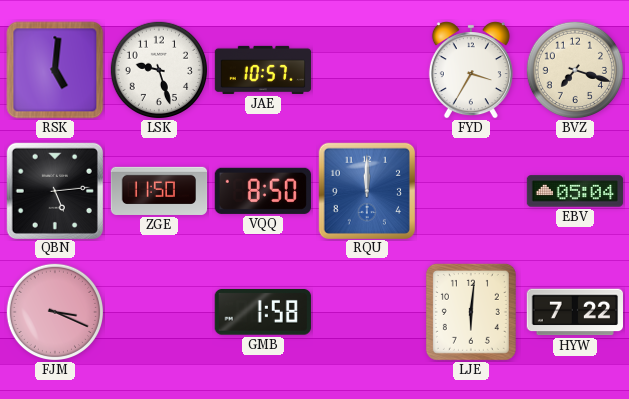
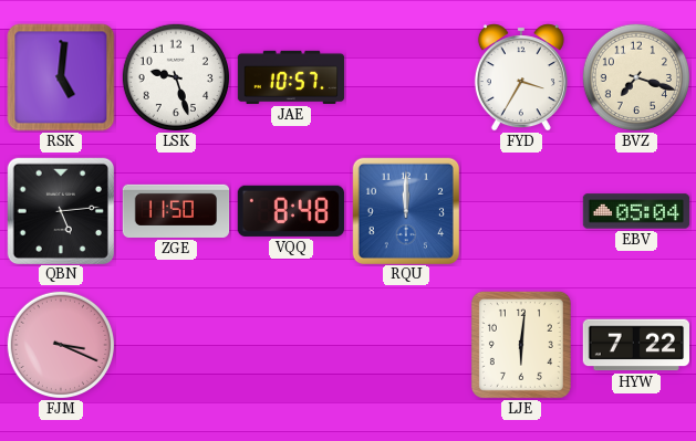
VQQ: 8:50 -> 8:48
GMB: 1:58 -> none
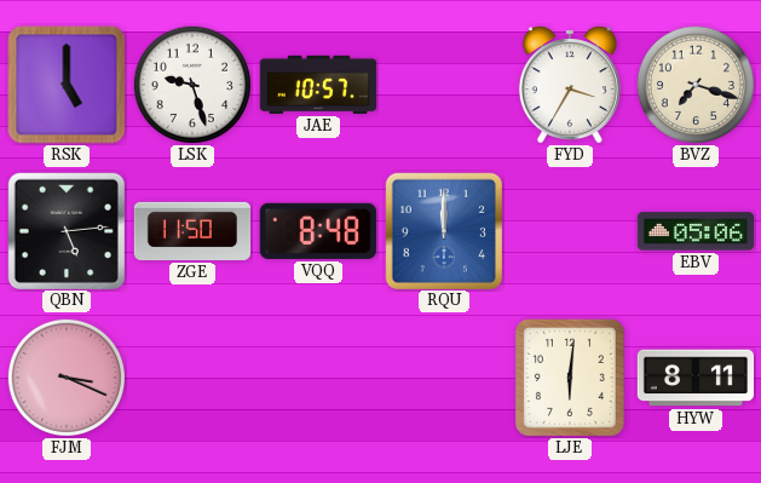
RSK: 5:01 -> 5:00
EBV: 05:04 -> 05:06
HYW: 7:22 -> 8:11
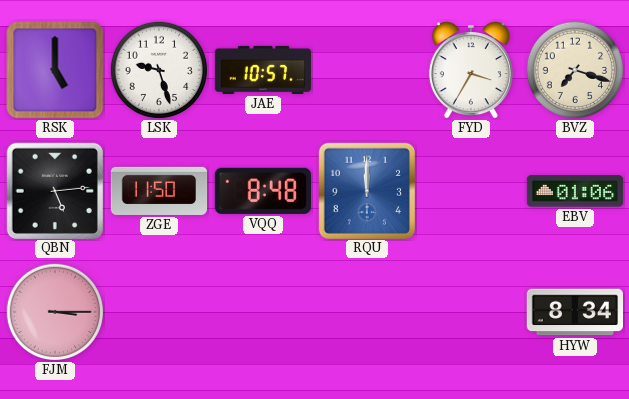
EBV: 05:06 -> 01:06
FJM: 3:19 -> 3:15
LJE: 6:01 -> none
HYW: 8:11 -> 8:34
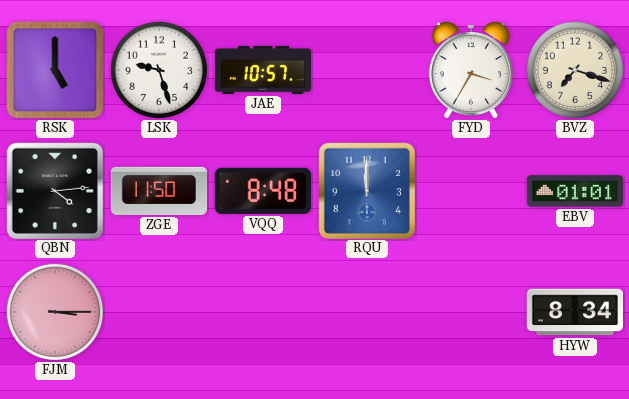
QBN: 5:14 -> 4:14
EBV: 01:06 -> 01:01
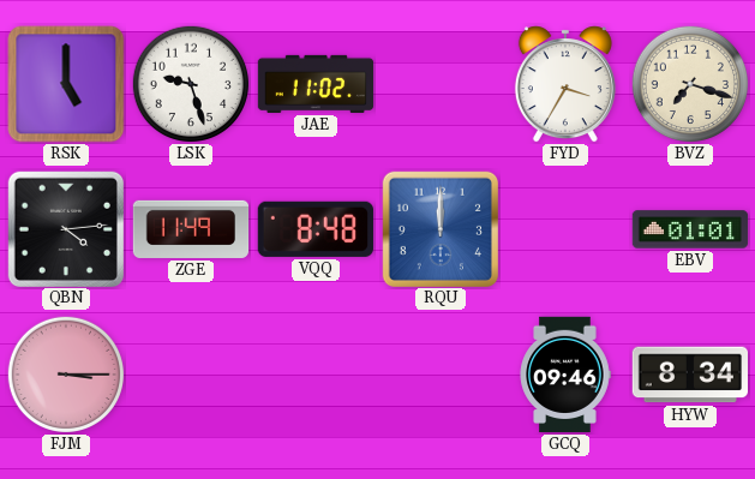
JAE: 10:57 -> 11:02
ZGE: 11:50 -> 11:49
GCQ: none -> 09:46
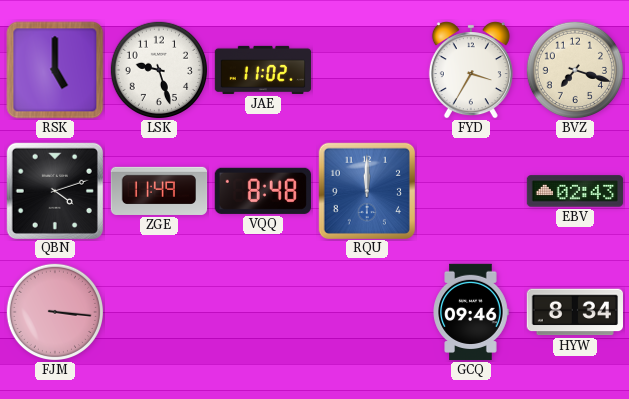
QBN: 4:14 -> 4:12
EBV: 01:01 -> 02:43
FJM: 3:15 -> 3:16
